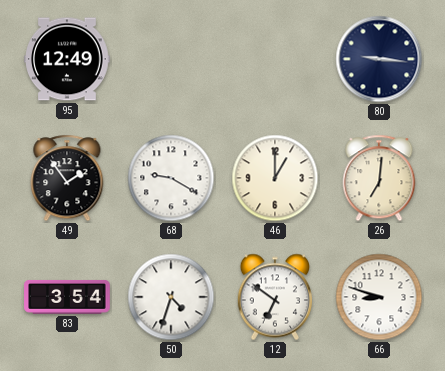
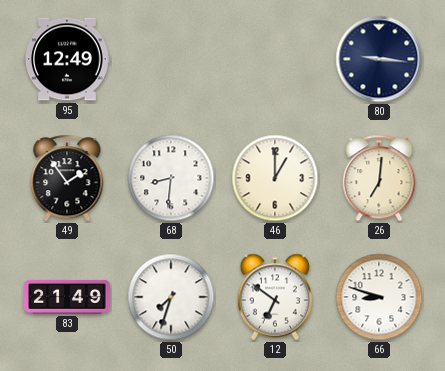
68: 9:20 -> 8:31
83: 3:54 -> 21:49
50: 4:33 -> 7:33
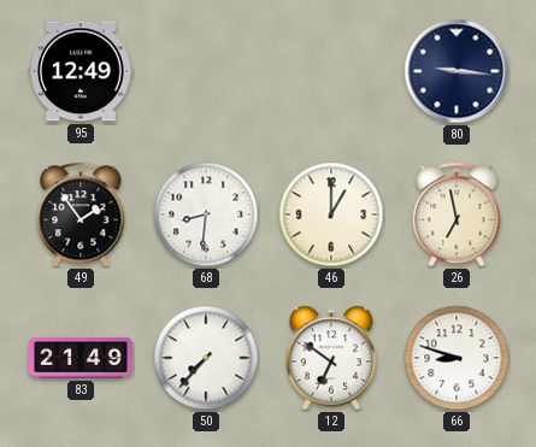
26: 7:01 -> 6:58
50: 7:33 -> 7:37
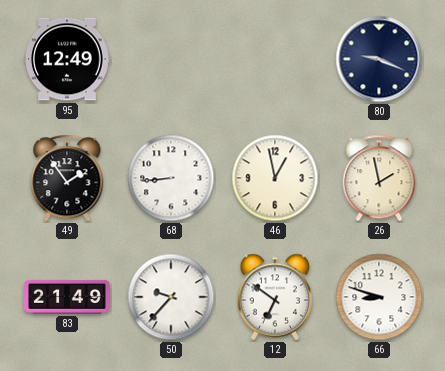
80: 9:16 -> 9:19
68: 8:31 -> 8:44
46: 1:00 -> 12:58
26: 6:58 -> 1:58
50: 7:37 -> 9:37
